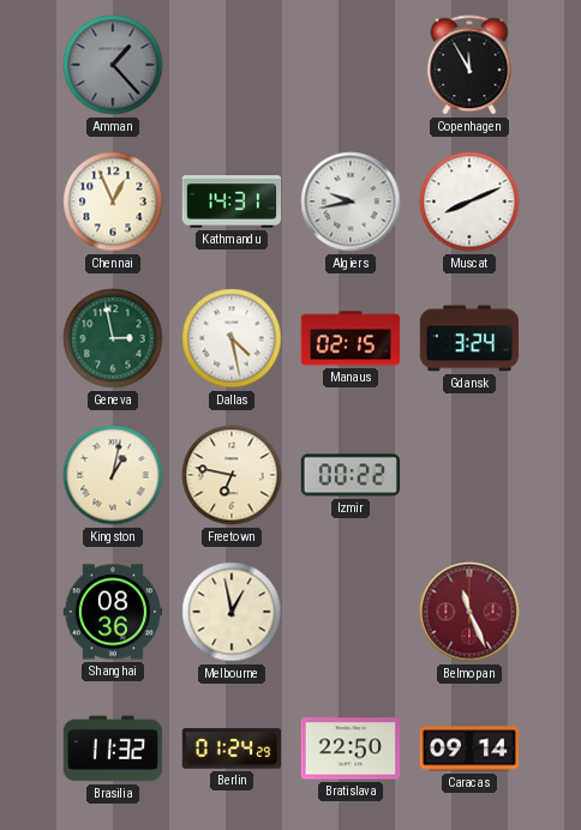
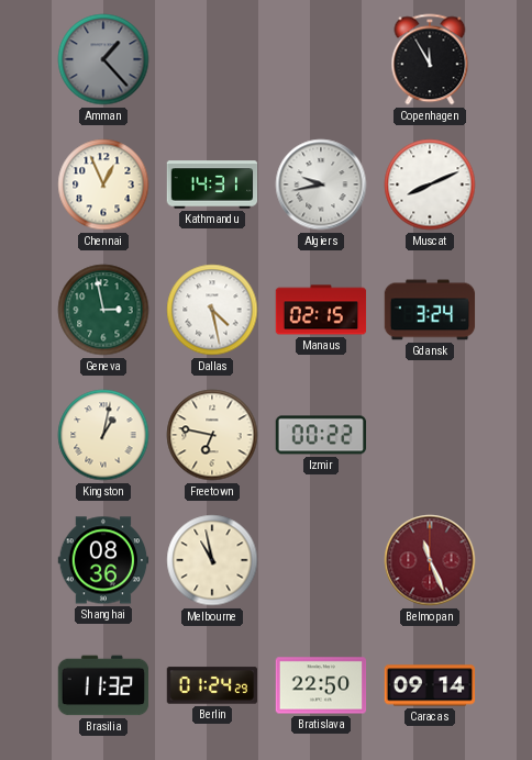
Melbourne: 12:58 -> 10:58
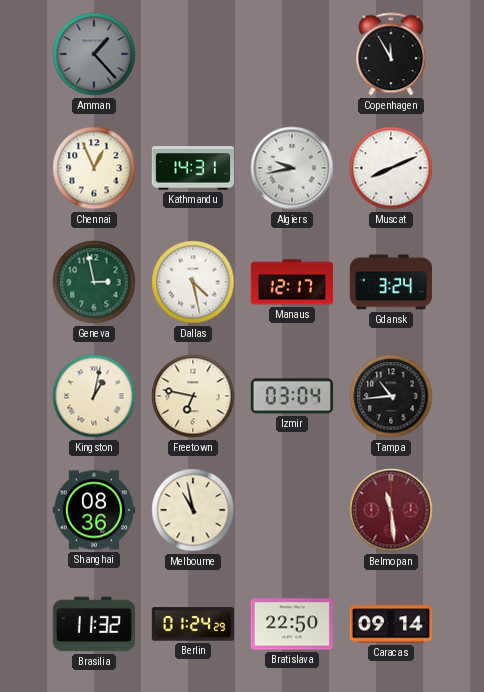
Manaus: 02:15 -> 12:17
Izmir: 00:22 -> 03:04
Tampa: none -> 10:44
Belmopan: 11:26 -> 11:29
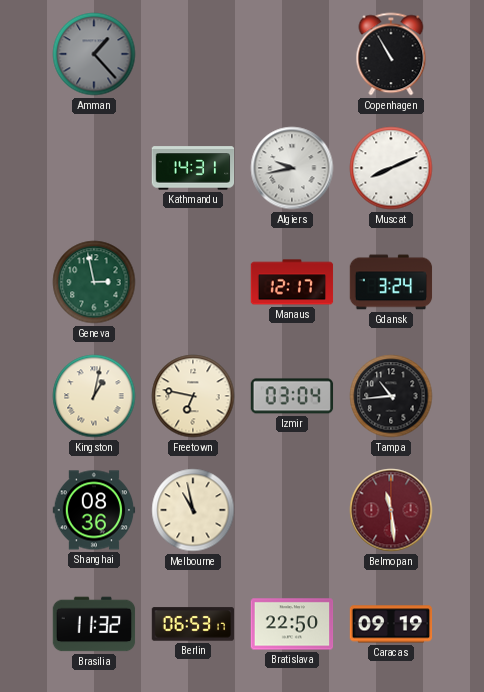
Copenhagen: 11:55 -> 10:55
Chennai: 12:56 -> none
Dallas: 4:28 -> none
Berlin: 01:24 -> 06:53
Caracas: 09:14 -> 09:19
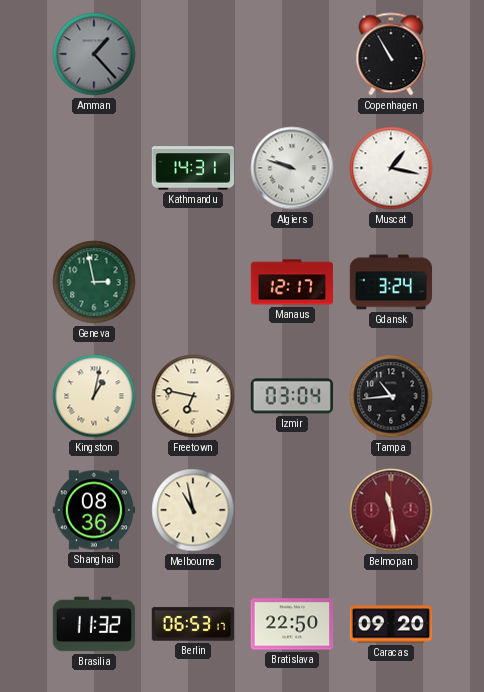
Algiers: 9:43 -> 9:48
Muscat: 8:11 -> 1:17
Caracas: 09:19 -> 09:20
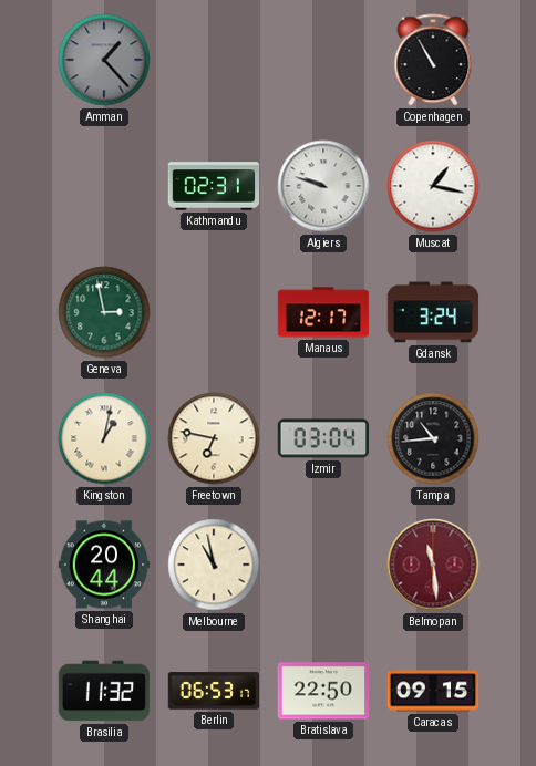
Kathmandu: 14:31 -> 02:31
Shanghai: 08:36 -> 20:44
Caracas: 09:20 -> 09:15
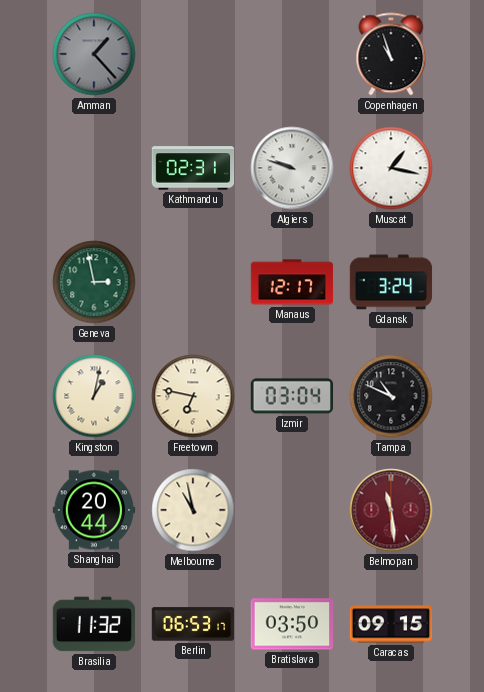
Copenhagen: 10:55 -> 10:57
Tampa: 10:44 -> 10:49
Bratislava: 22:50 -> 03:50
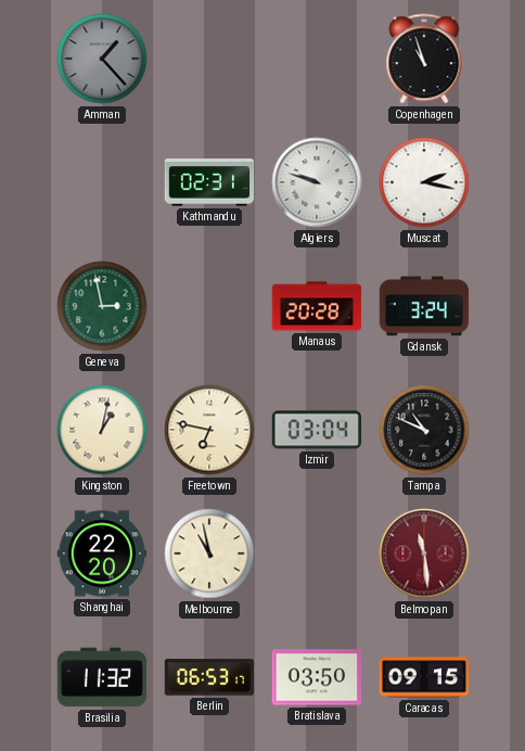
Muscat: 1:17 -> 2:17
Manaus: 12:17 -> 20:28
Shanghai: 20:44 -> 22:20
